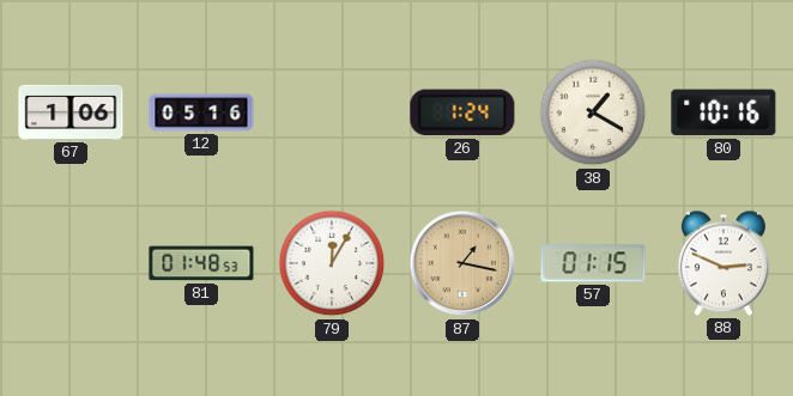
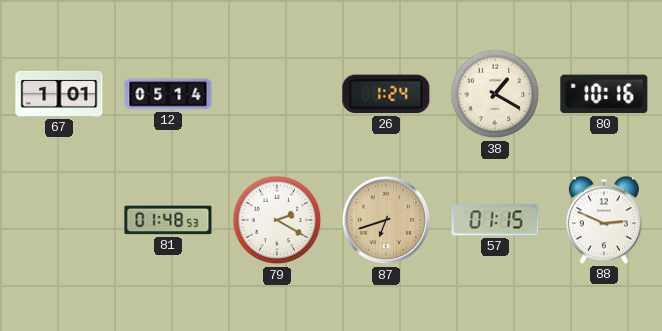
67: 1:06 -> 1:01
12: 05:16 -> 05:14
79: 12:05 -> 2:20
87: 1:17 -> 6:42
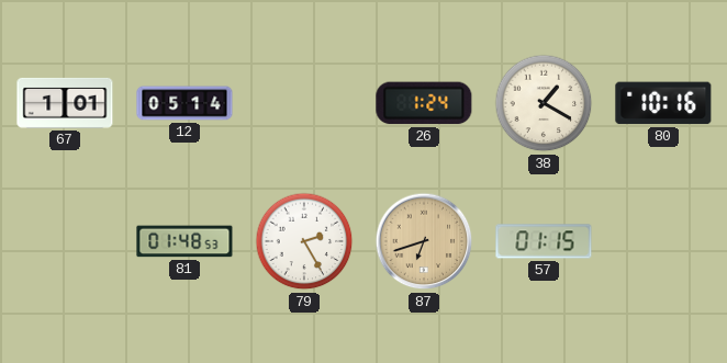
79: 2:20 -> 2:25
88: 2:49 -> none
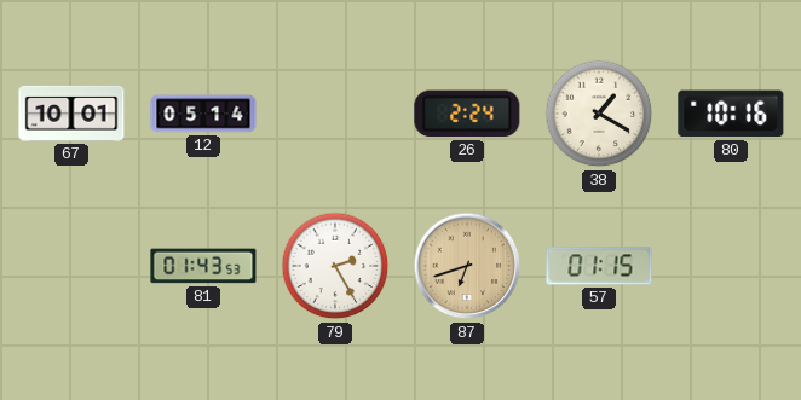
67: 1:01 -> 10:01
26: 1:24 -> 2:24
81: 01:48 -> 01:43
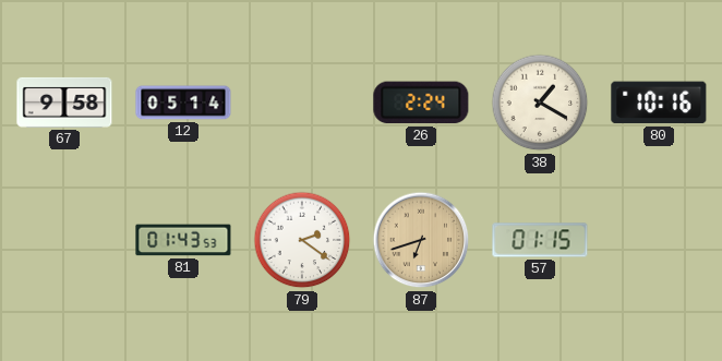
67: 10:01 -> 9:58
79: 2:25 -> 2:21
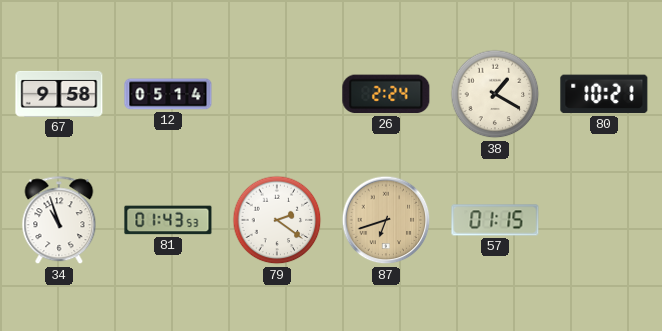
80: 10:16 -> 10:21
34: none -> 10:57
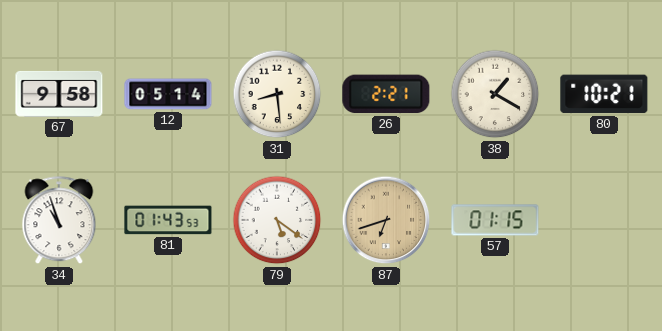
31: none -> 8:29
26: 2:24 -> 2:21
79: 2:21 -> 5:21
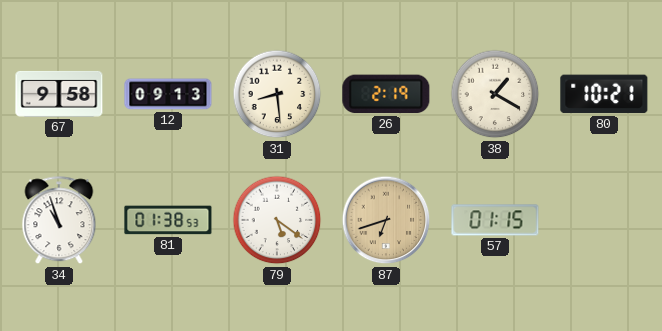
12: 05:14 -> 09:13
26: 2:21 -> 2:19
81: 01:43 -> 01:38
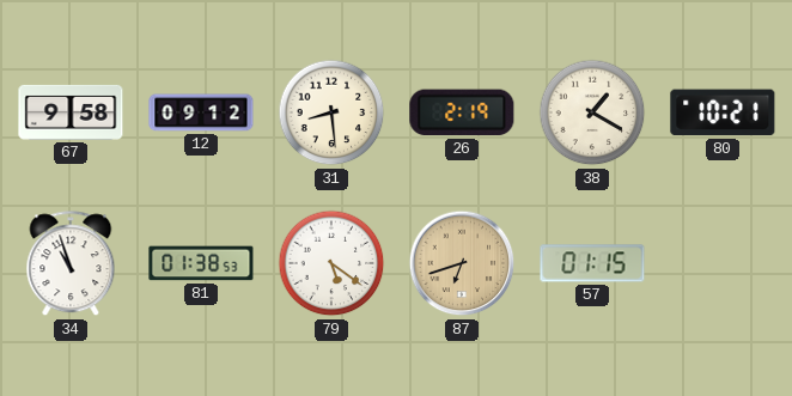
12: 09:13 -> 09:12
